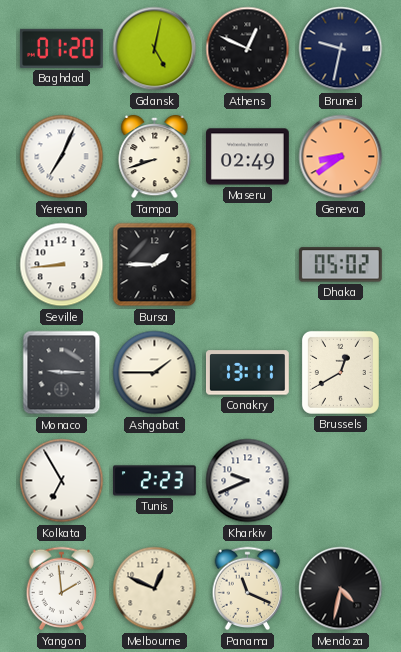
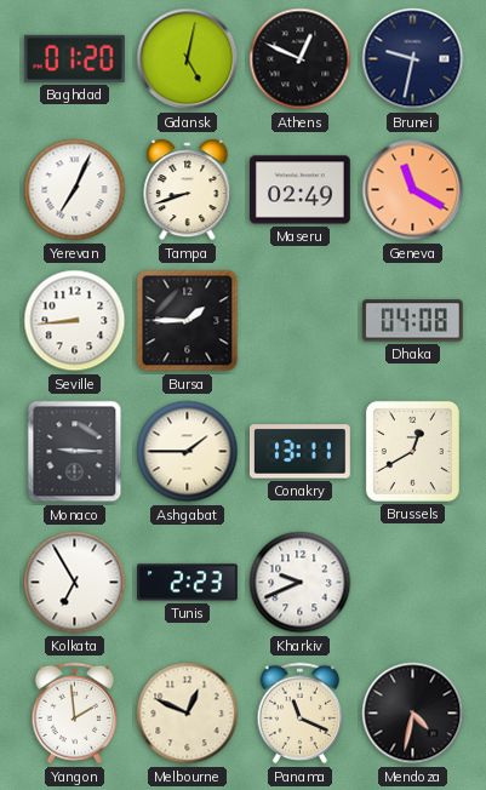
Geneva: 8:39 -> 11:20
Dhaka: 05:02 -> 04:08
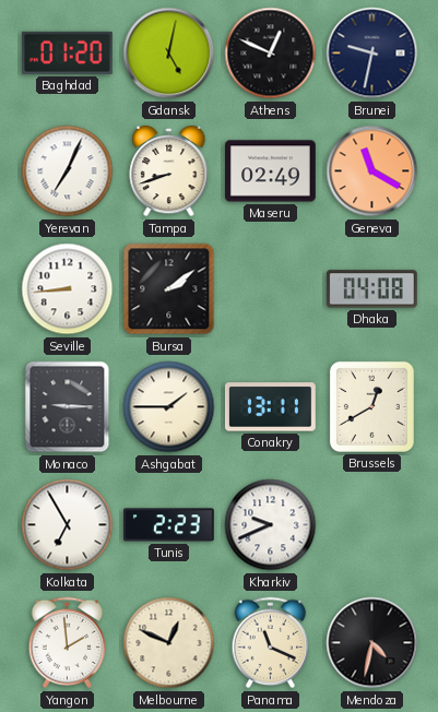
Bursa: 1:45 -> 2:09
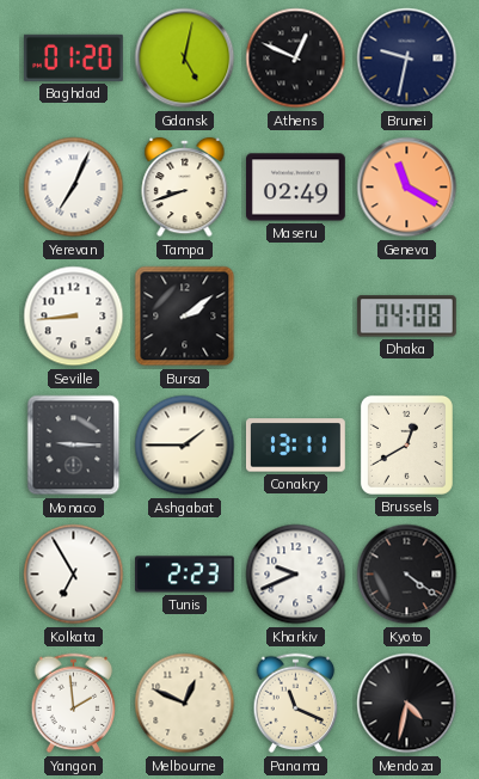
Kyoto: none -> 4:21
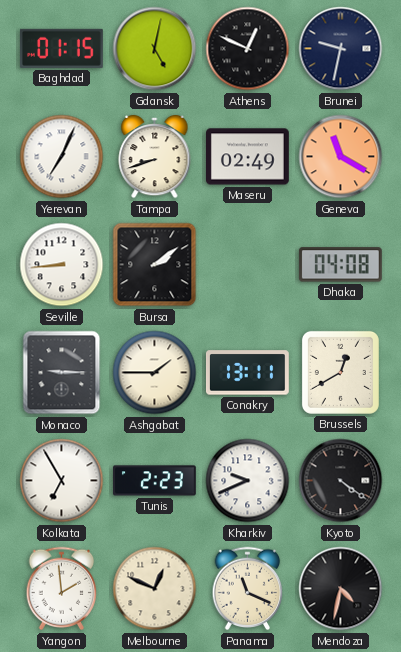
Baghdad: 01:20 -> 01:15
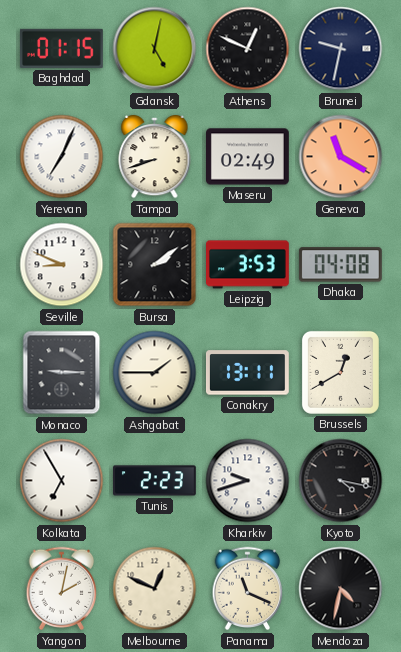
Seville: 8:44 -> 8:49
Leipzig: none -> 3:53
Kharkiv: 9:41 -> 9:42
Kyoto: 4:21 -> 4:17
Yangon: 1:59 -> 2:02
